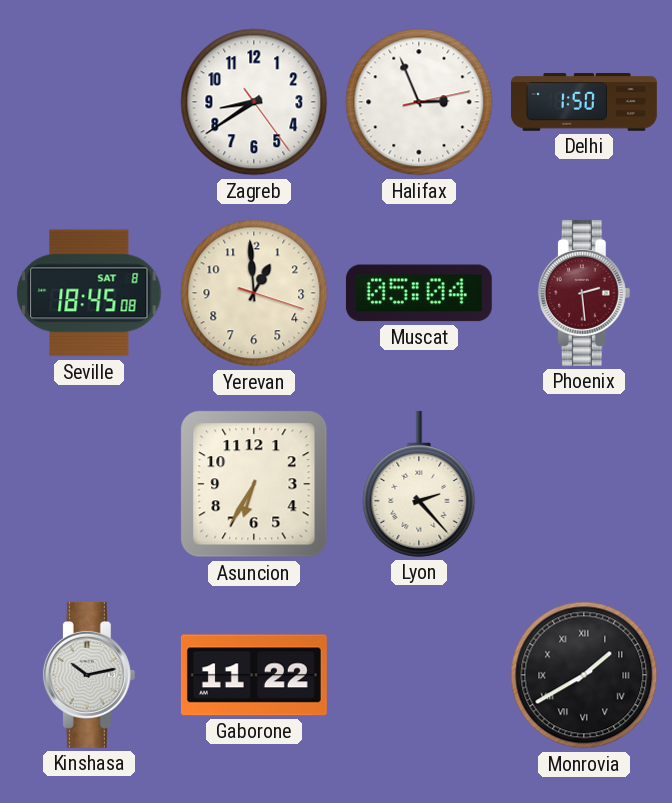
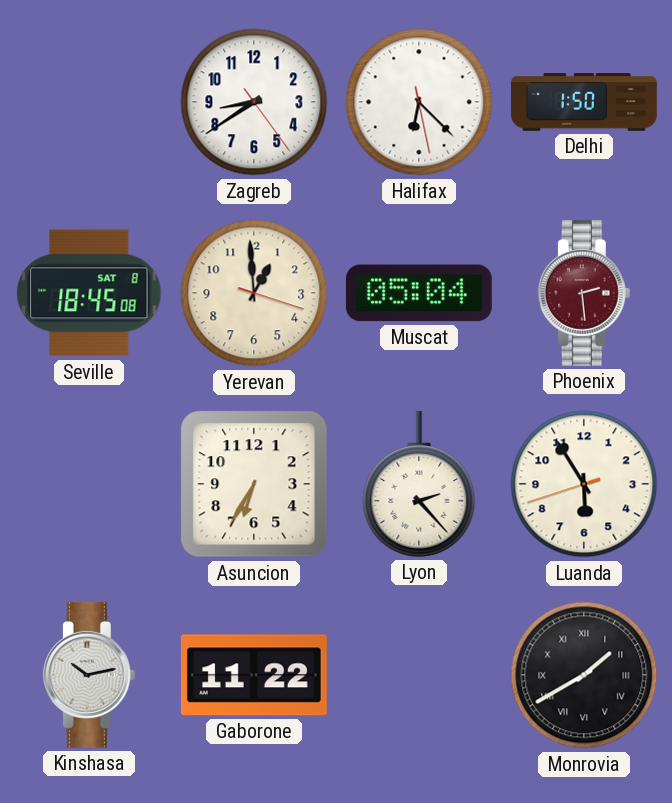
Halifax: 2:56 -> 6:22
Luanda: none -> 5:54
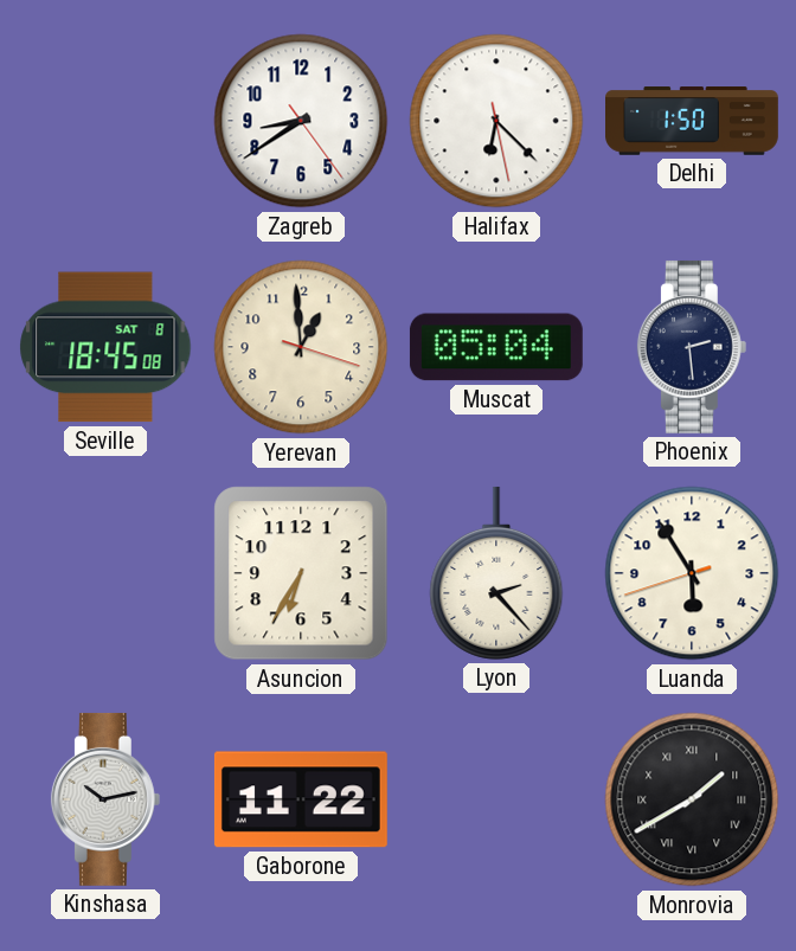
Phoenix dial: burgundy -> navy
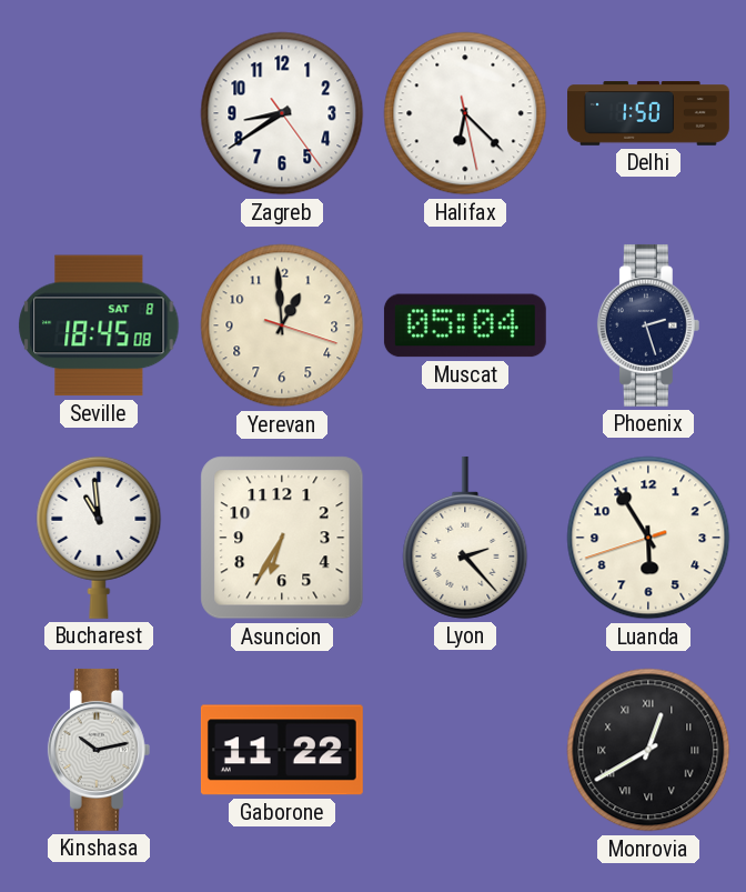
Phoenix: 2:29 -> 2:27
Bucharest: none -> 10:59
Monrovia: 1:40 -> 12:40
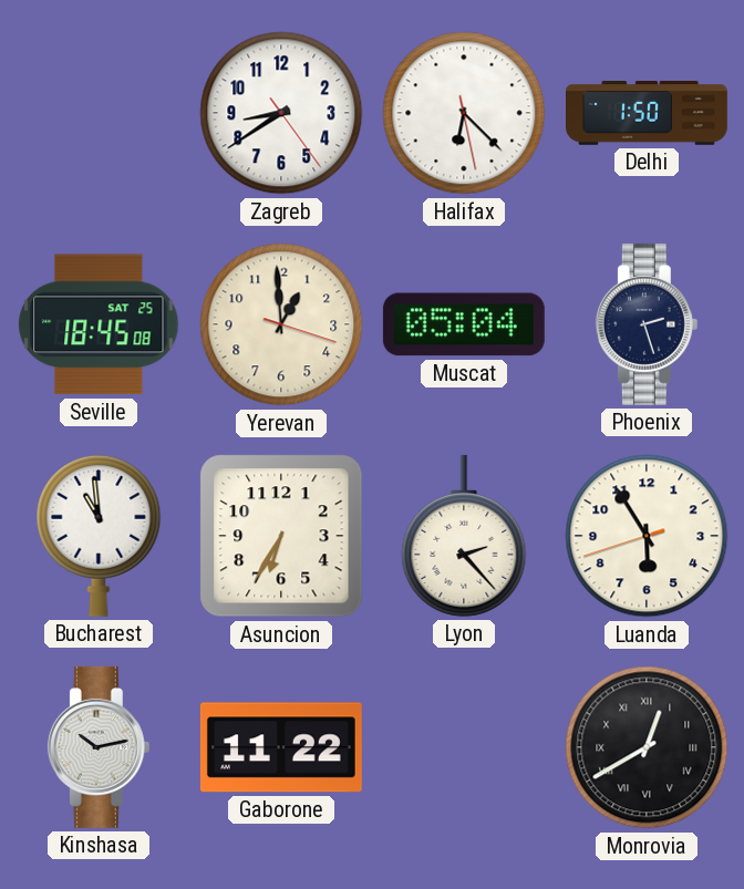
Seville date: SAT 8 -> SAT 25
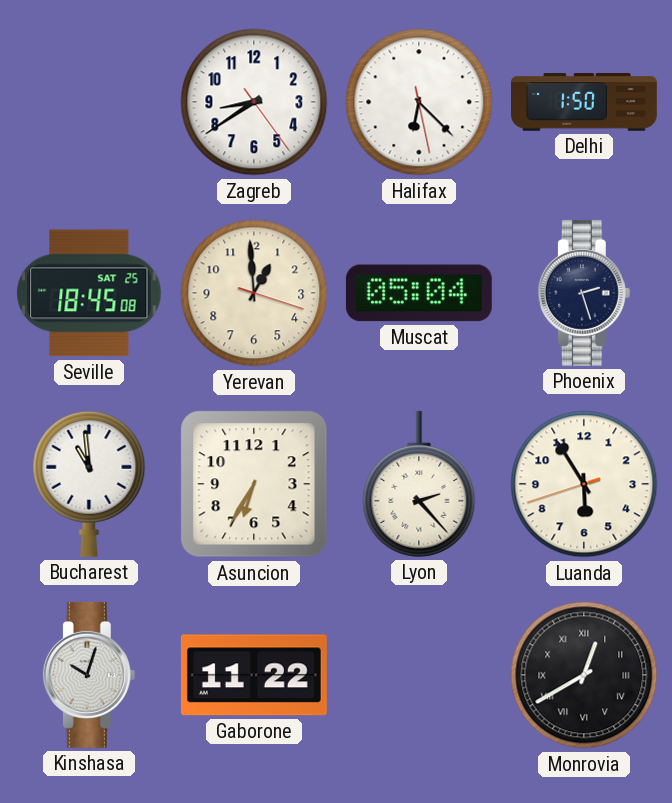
Kinshasa: 10:13 -> 10:03
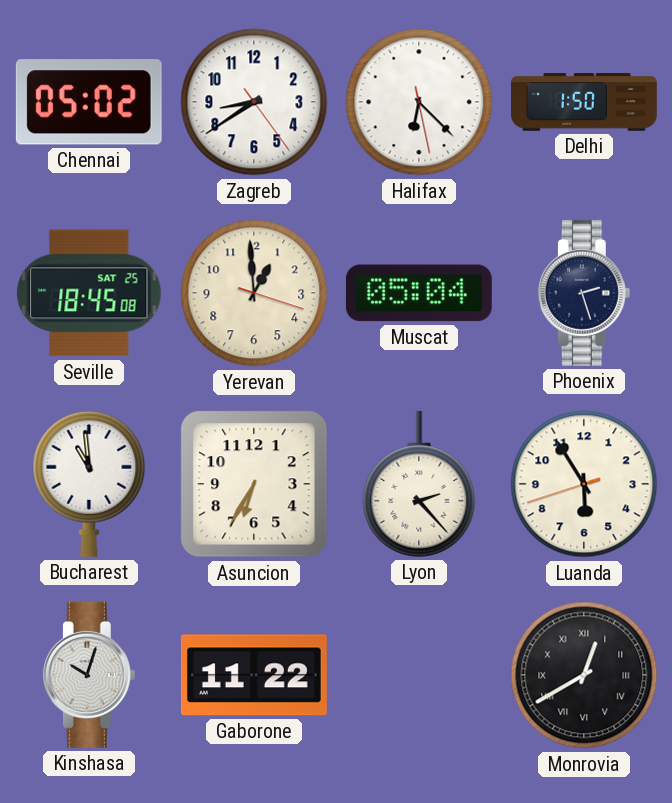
Chennai: none -> 05:02
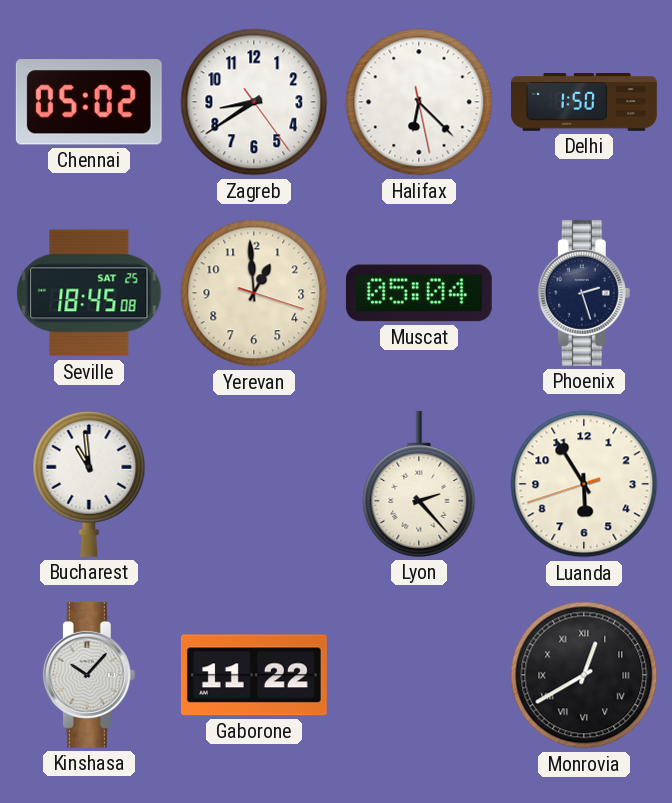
Asuncion: 6:35 -> none
Kinshasa: 10:03 -> 10:07
